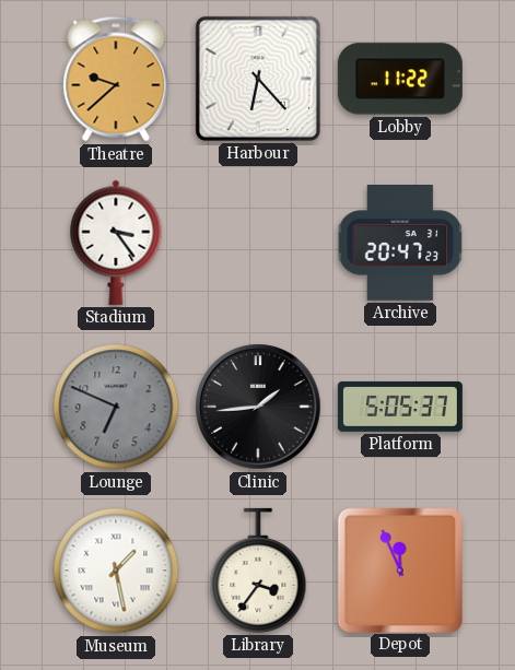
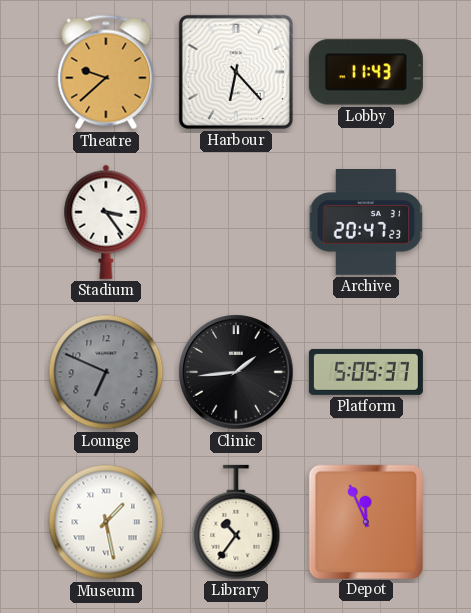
Lobby: 11:22 -> 11:43
Library: 3:36 -> 10:36
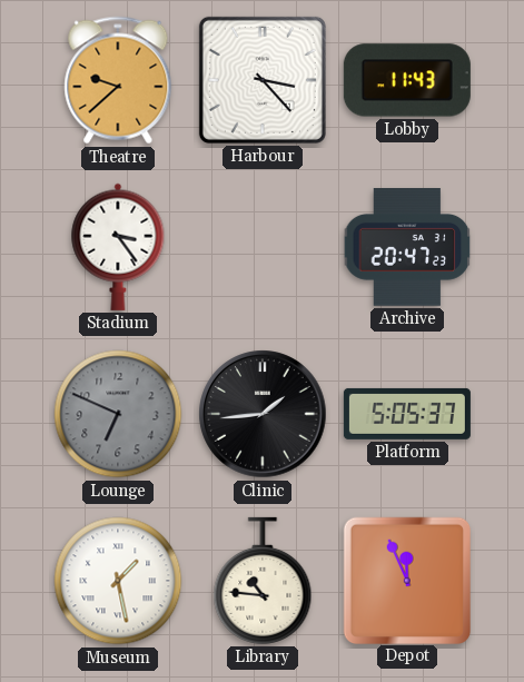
Harbour: 6:23 -> 3:23
Library: 10:36 -> 10:46
